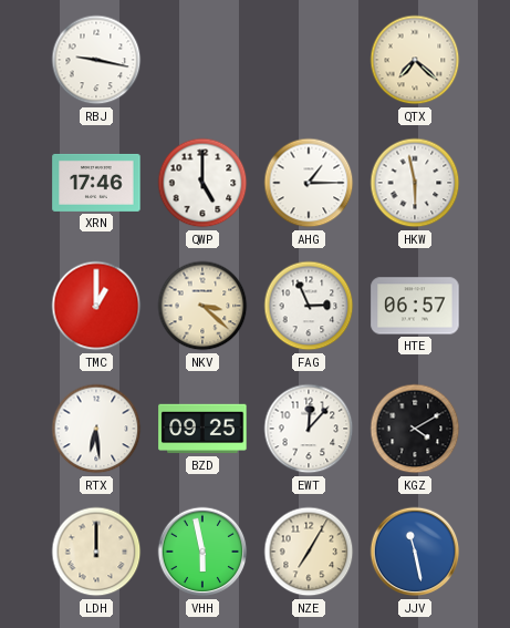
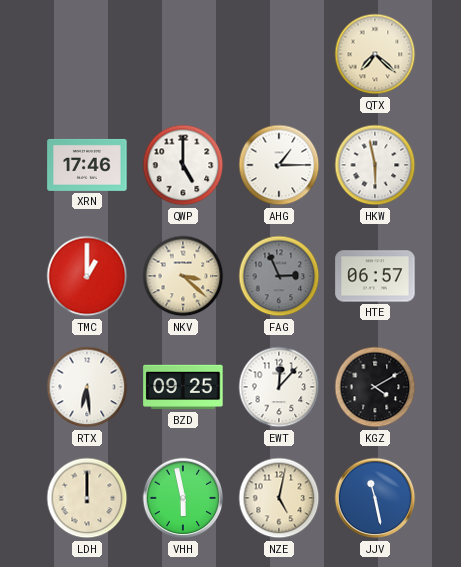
RBJ: 9:17 -> none
FAG dial: white -> grey
NZE: 7:05 -> 5:02
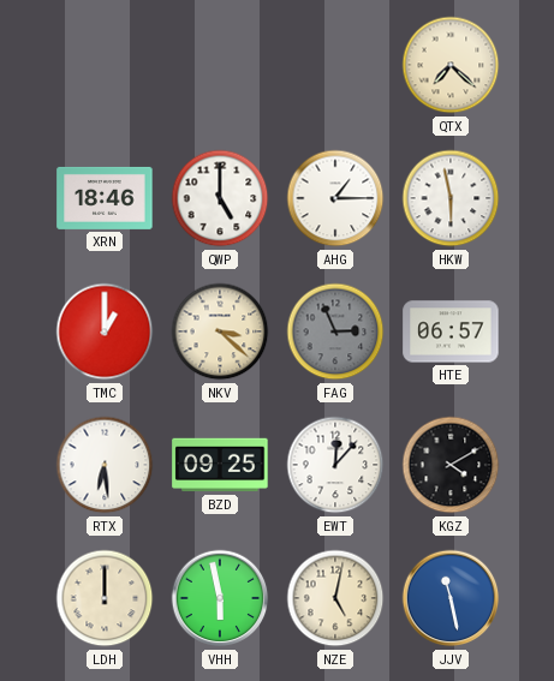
XRN: 17:46 -> 18:46
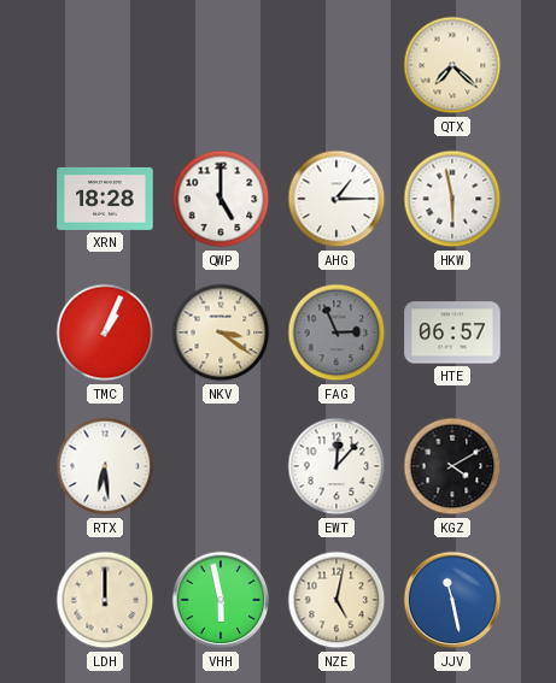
XRN: 18:46 -> 18:28
TMC: 1:00 -> 1:04
NKV: 3:22 -> 3:21
BZD: 09:25 -> none
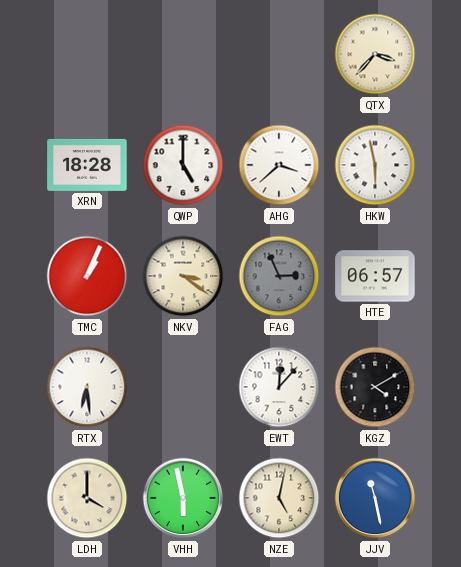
QTX: 7:22 -> 3:37
AHG: 1:15 -> 3:38
LDH: 12:00 -> 4:00
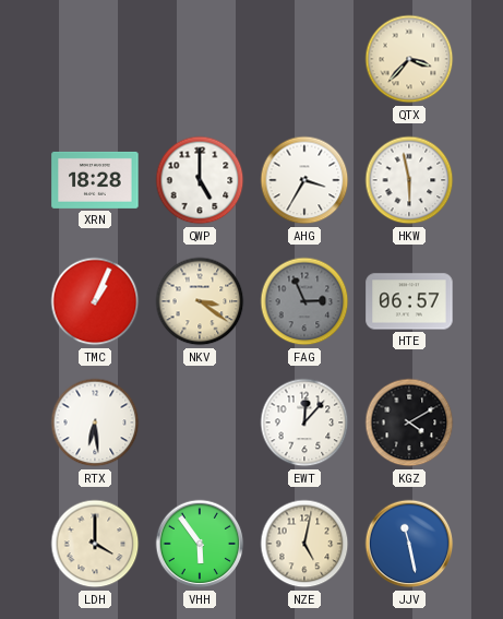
AHG: 3:38 -> 3:35
VHH: 5:58 -> 5:54
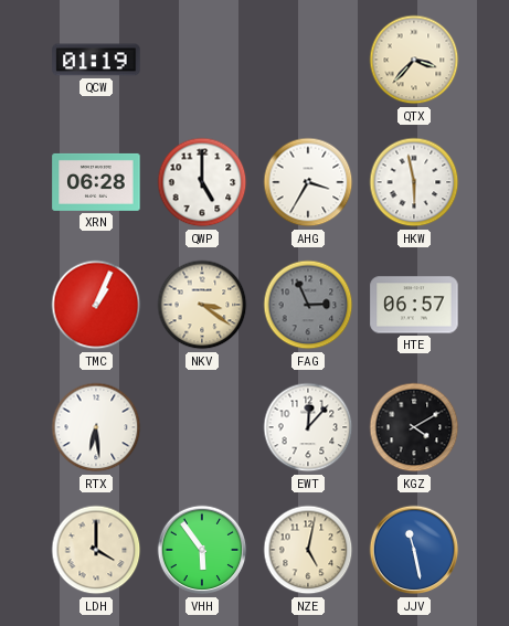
QCW: none -> 01:19
XRN: 18:28 -> 06:28
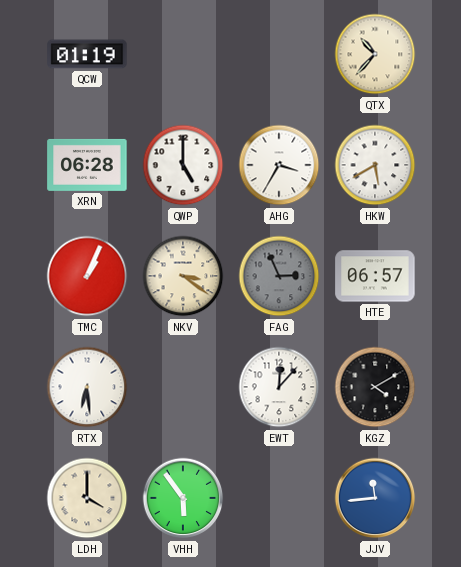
QTX: 3:37 -> 10:37
HKW: 5:58 -> 5:40
NZE: 5:02 -> none
JJV: 11:28 -> 11:44
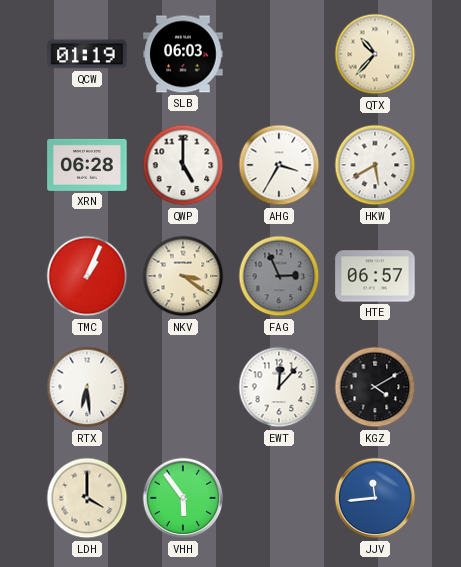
SLB: none -> 06:03
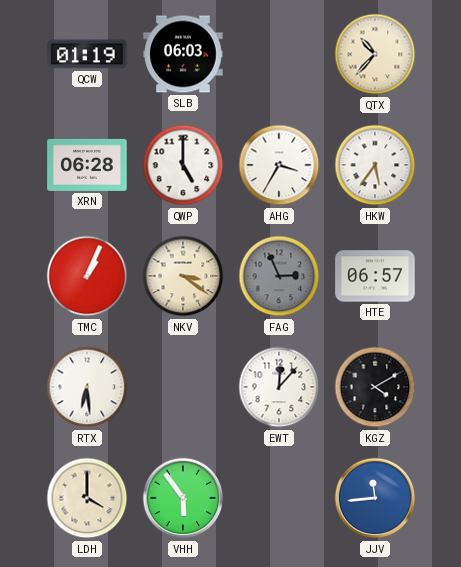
HKW: 5:40 -> 5:36
